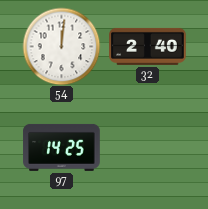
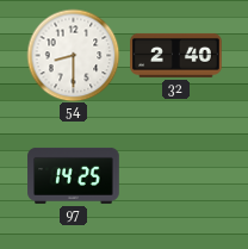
54: 12:01 -> 8:30
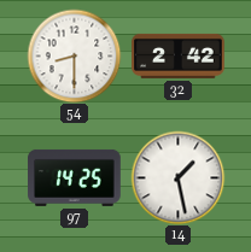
32: 2:40 -> 2:42
14: none -> 1:28
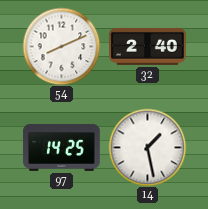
54: 8:30 -> 8:11
32: 2:42 -> 2:40
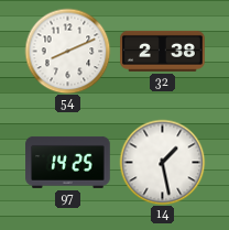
32: 2:40 -> 2:38
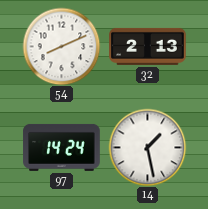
32: 2:38 -> 2:13
97: 14:25 -> 14:24
